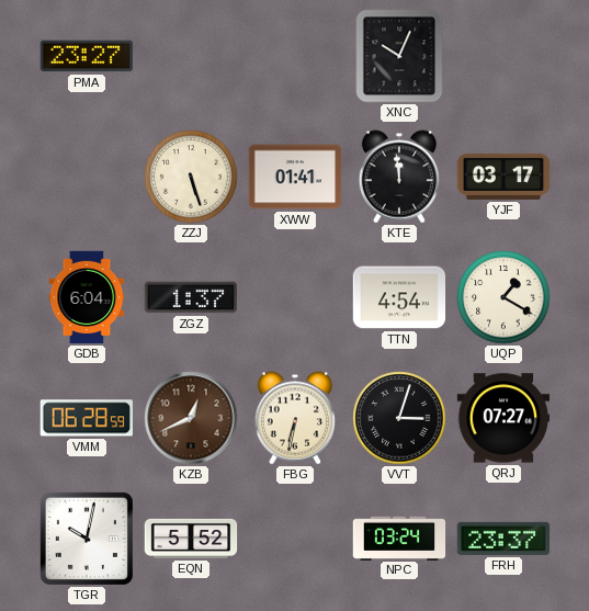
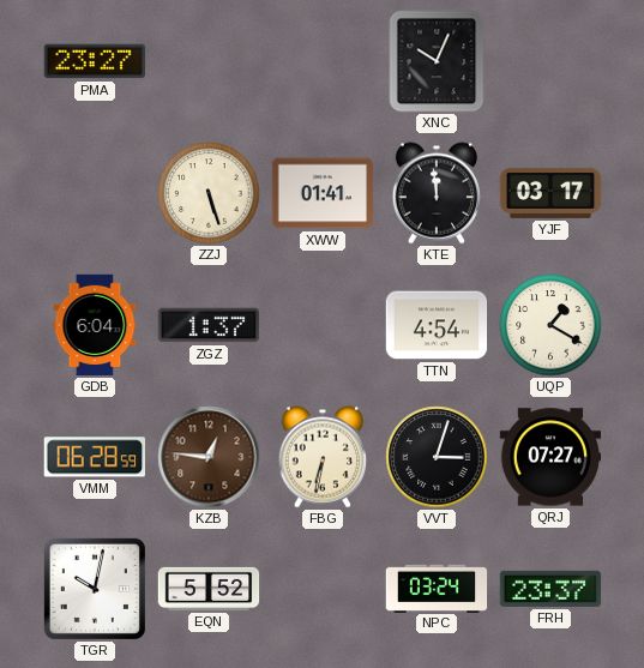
KZB: 12:41 -> 12:46
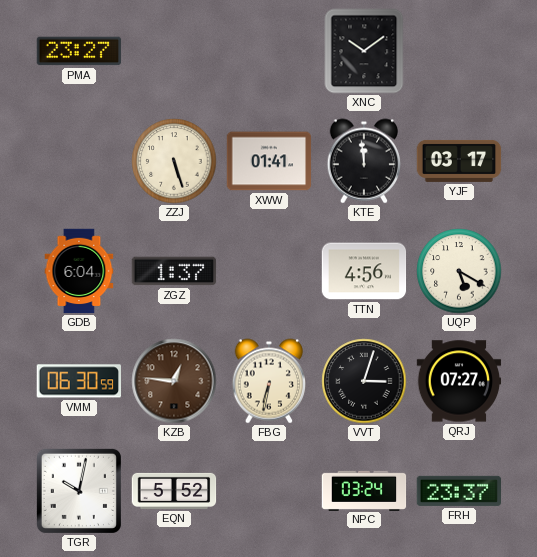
XNC: 10:04 -> 10:09
TTN: 4:54 -> 4:56
UQP: 1:20 -> 5:20
VMM: 06:28 -> 06:30
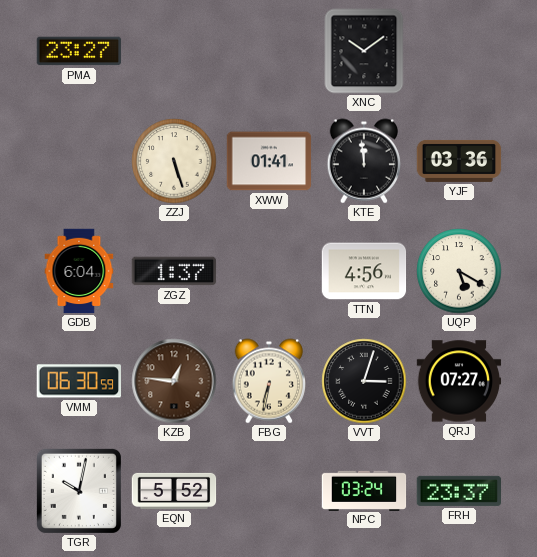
YJF: 03:17 -> 03:36
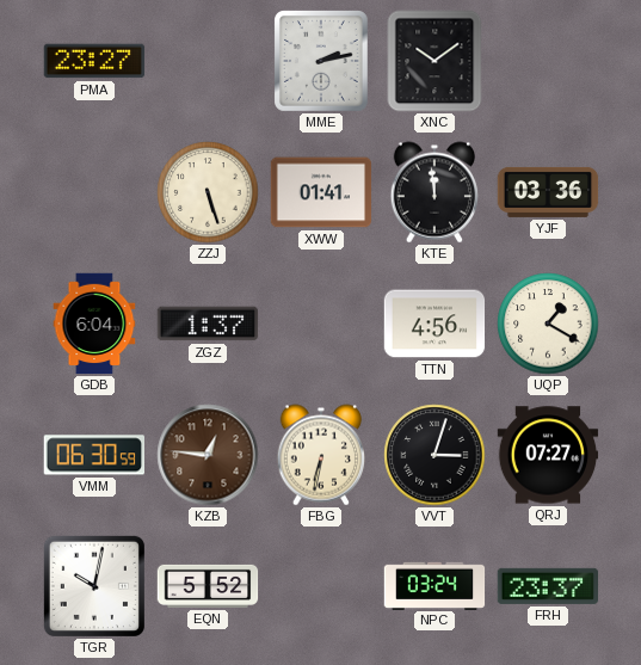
MME: none -> 2:13
UQP: 5:20 -> 1:20
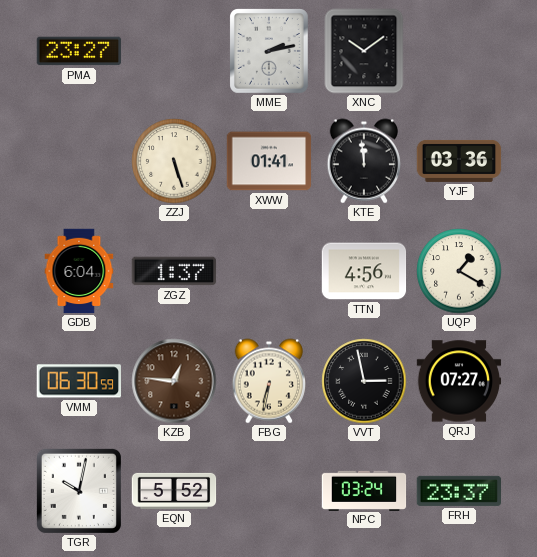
VVT: 3:03 -> 2:58
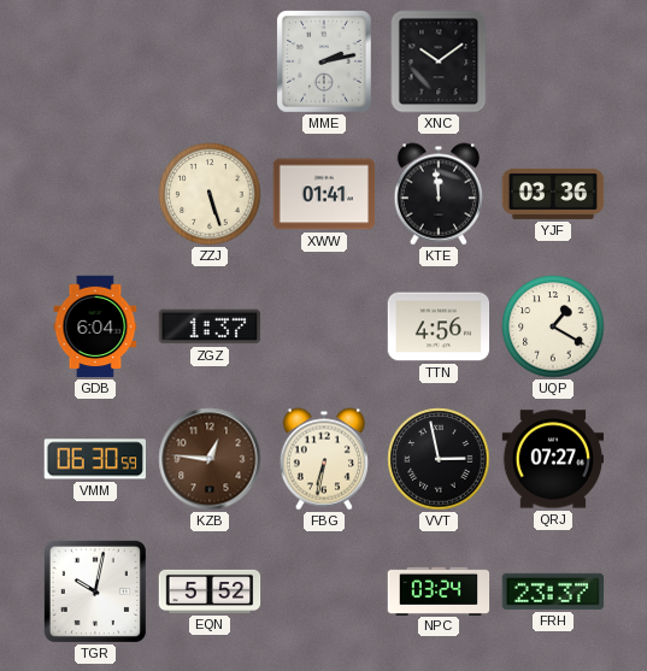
PMA: 23:27 -> none
